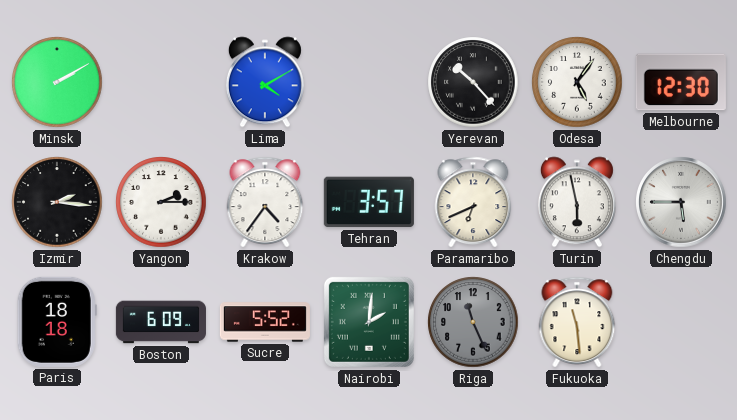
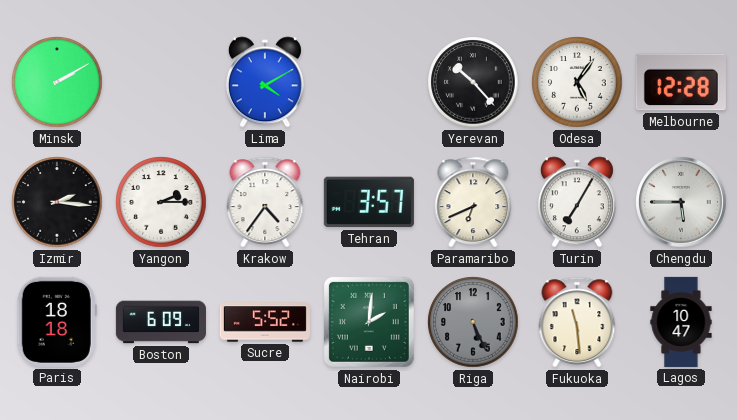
Melbourne: 12:30 -> 12:28
Turin: 5:58 -> 7:05
Riga: 11:26 -> 5:26
Lagos: none -> 10:47
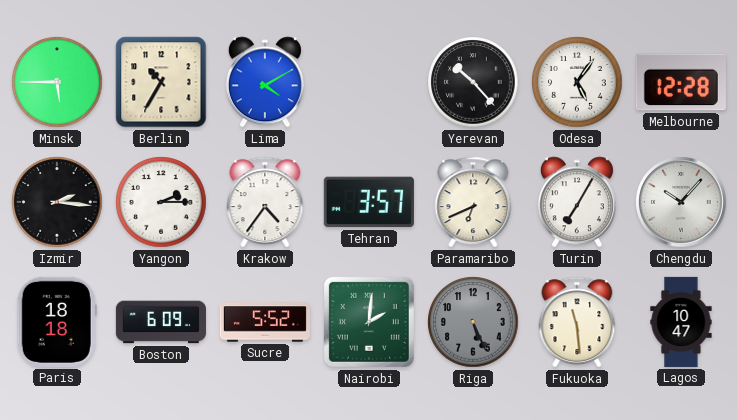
Minsk: 2:10 -> 5:45
Berlin: none -> 10:35
Chengdu: 5:45 -> 10:07
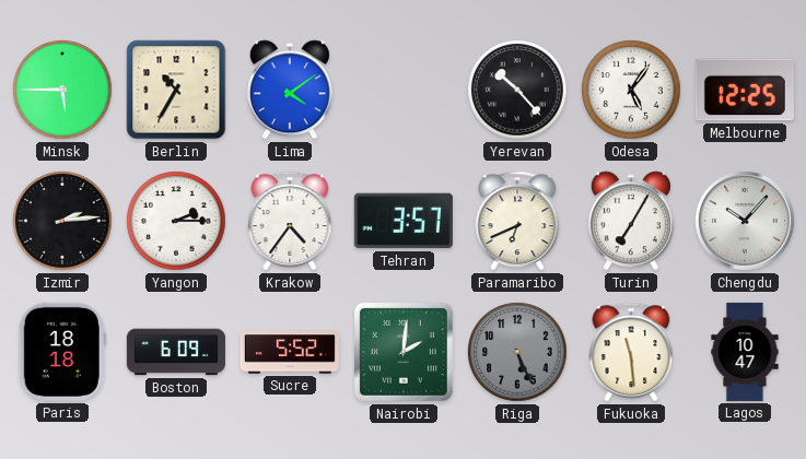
Lima: 4:10 -> 4:09
Melbourne: 12:28 -> 12:25
Izmir: 2:16 -> 2:14
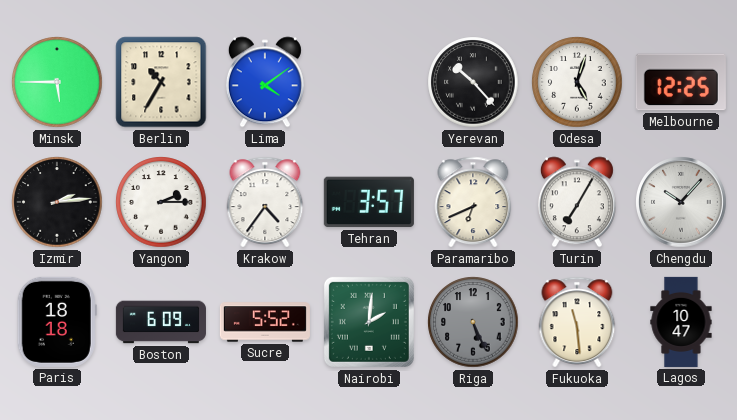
Odesa: 5:06 -> 5:03
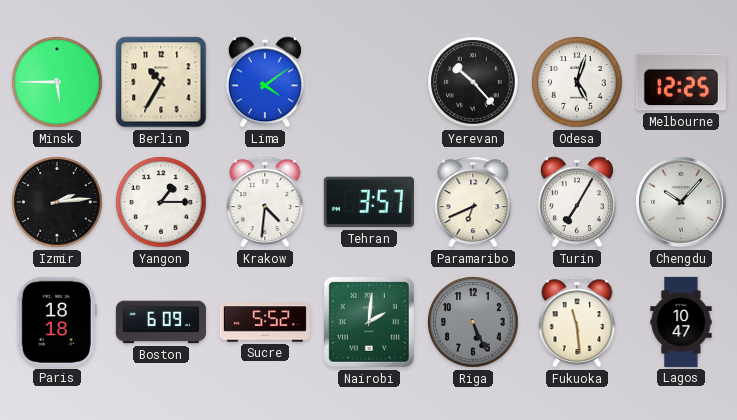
Yangon: 2:15 -> 1:15
Krakow: 4:36 -> 4:31
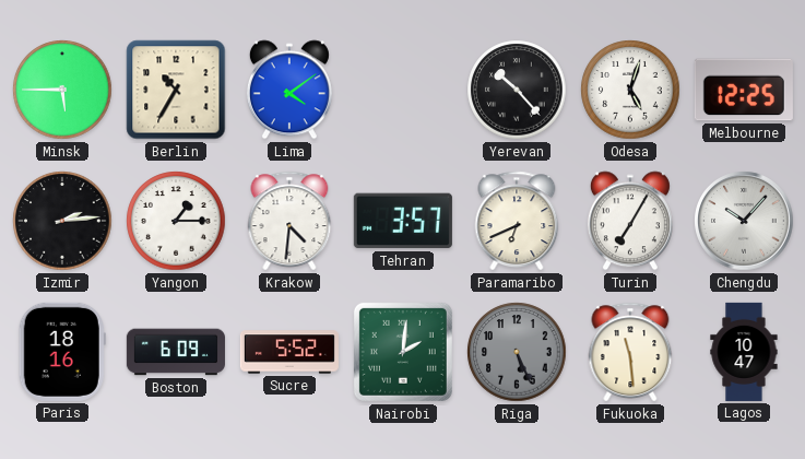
Paris: 18:18 -> 18:16
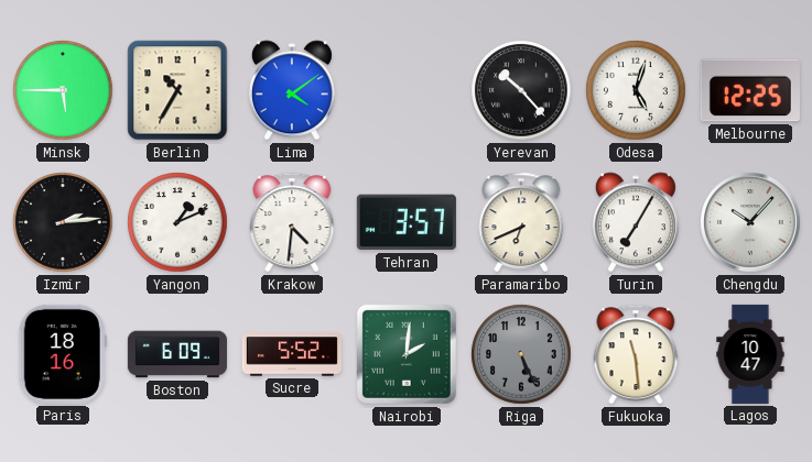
Yangon: 1:15 -> 1:11
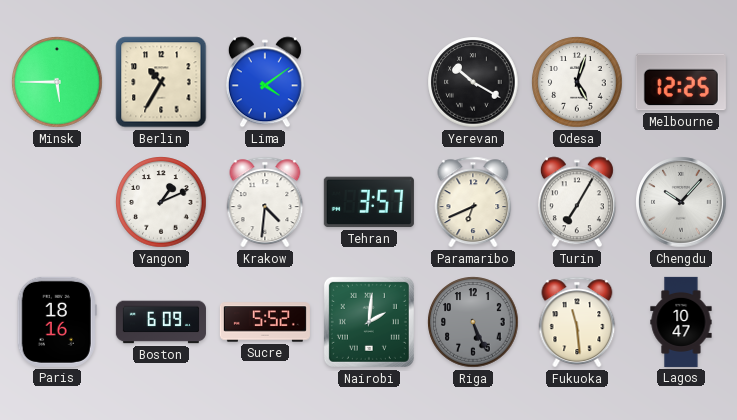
Yerevan: 10:23 -> 10:20
Izmir: 2:14 -> none
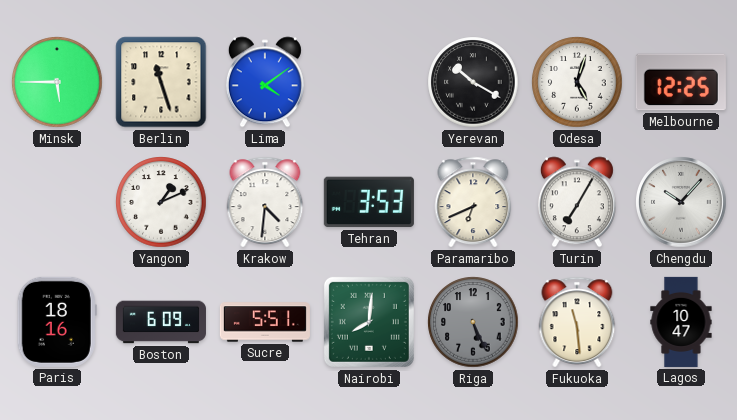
Berlin: 10:35 -> 11:27
Tehran: 3:57 -> 3:53
Sucre: 5:52 -> 5:51
Nairobi: 2:01 -> 8:01
